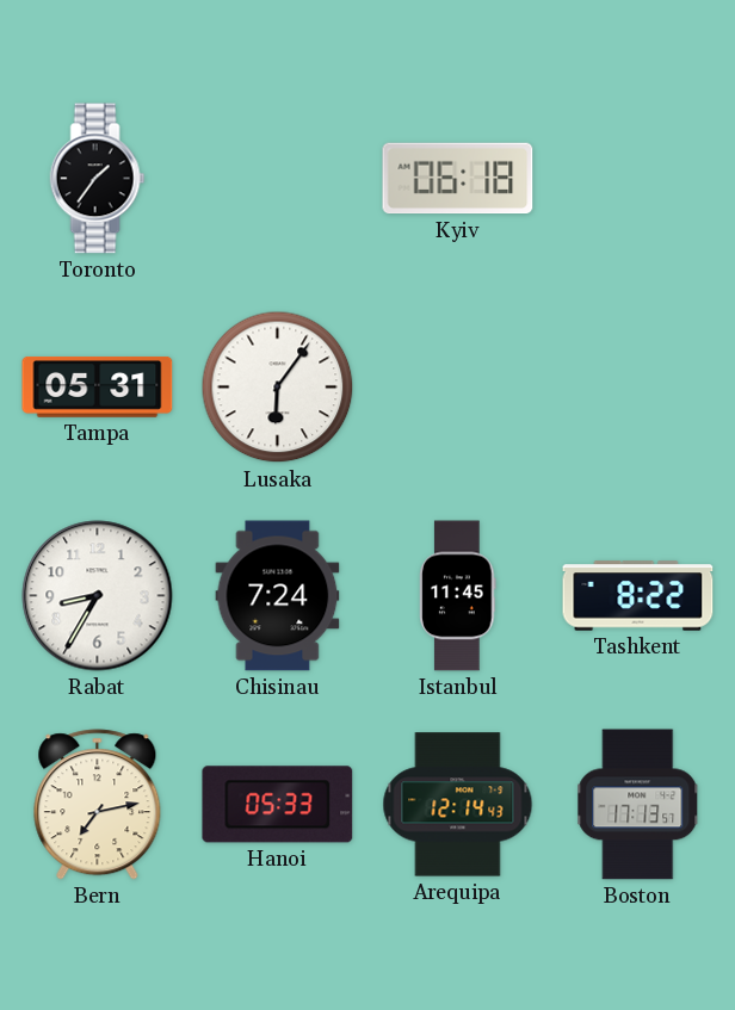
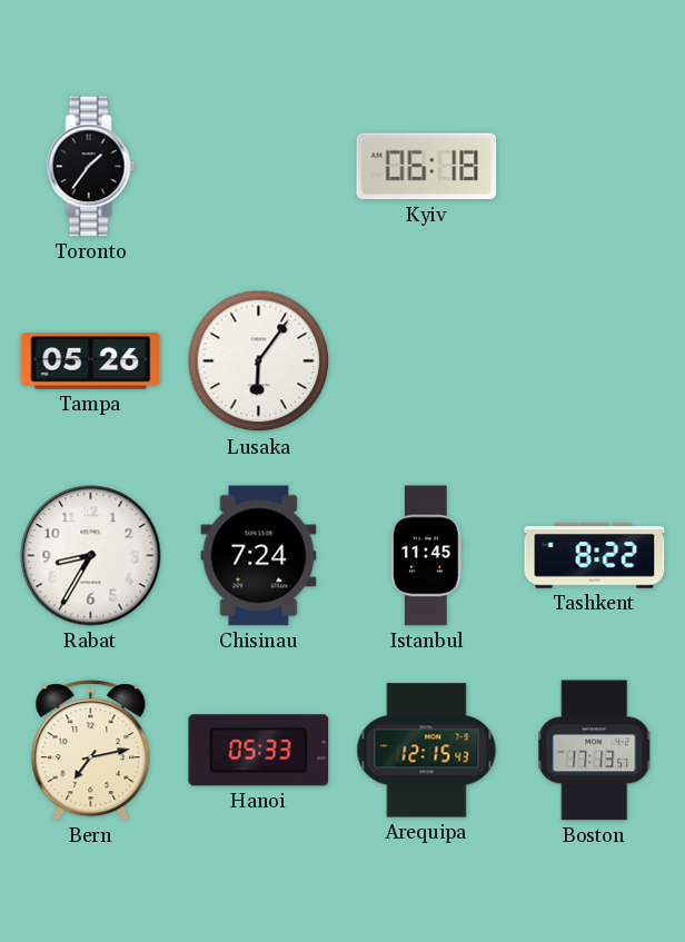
Tampa: 05:31 -> 05:26
Arequipa: 12:14 -> 12:15
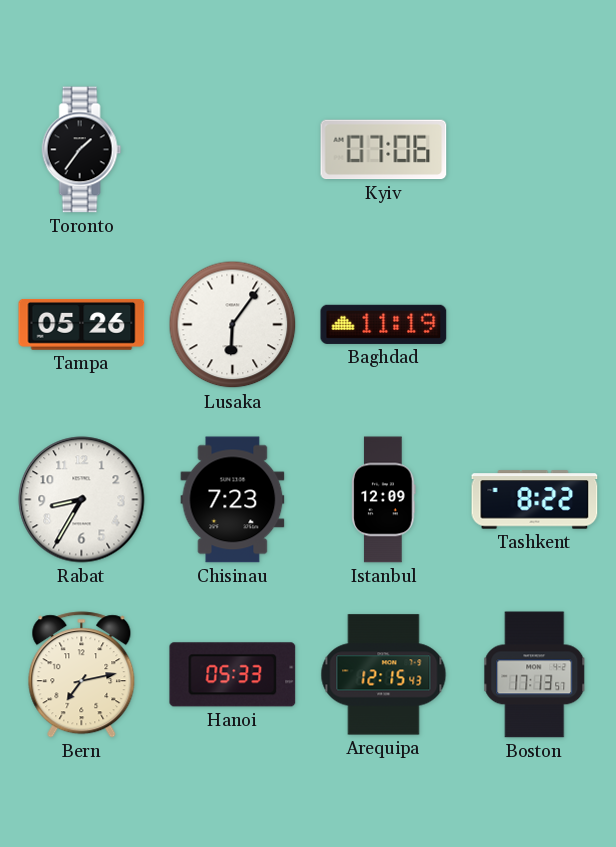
Kyiv: 06:18 -> 07:06
Baghdad: none -> 11:19
Chisinau: 7:24 -> 7:23
Istanbul: 11:45 -> 12:09
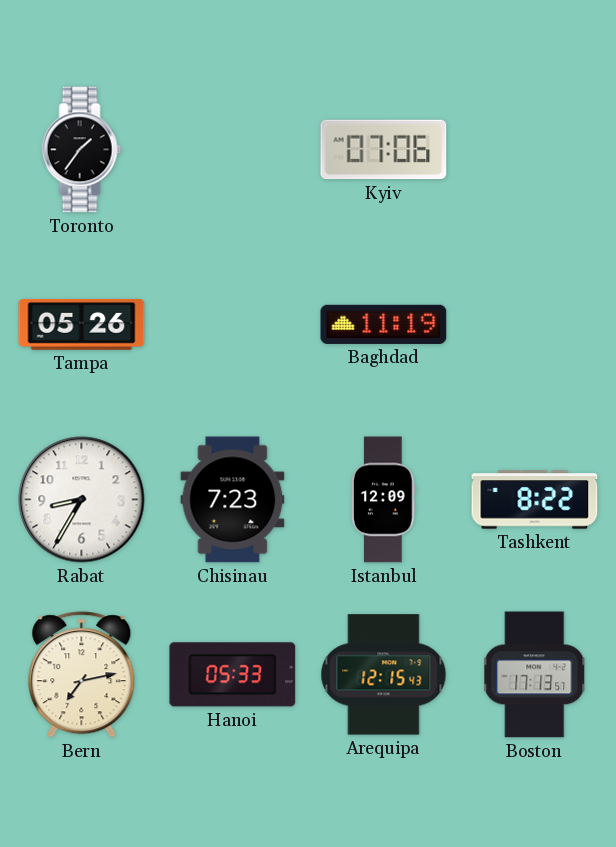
Lusaka: 6:06 -> none
